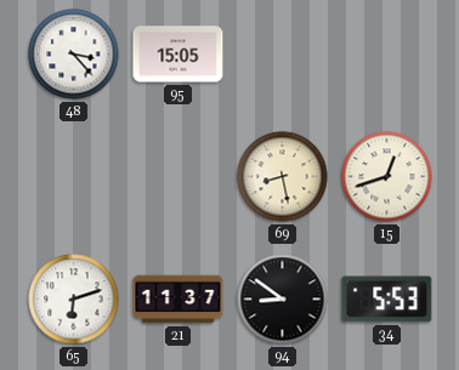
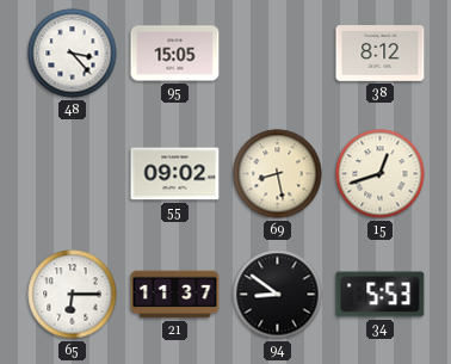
38: none -> 8:12
55: none -> 09:02
65: 6:12 -> 6:15
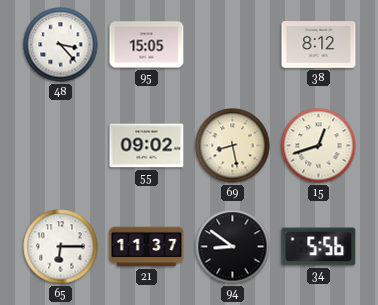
34: 5:53 -> 5:56
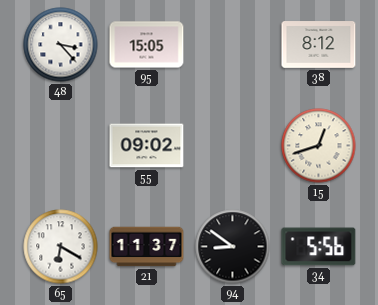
69: 8:28 -> none
65: 6:15 -> 6:20
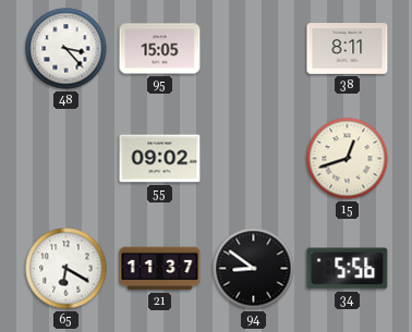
38: 8:12 -> 8:11
